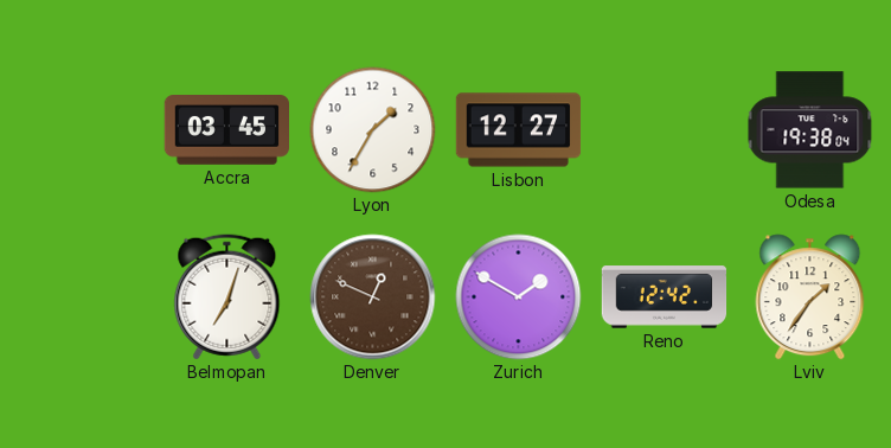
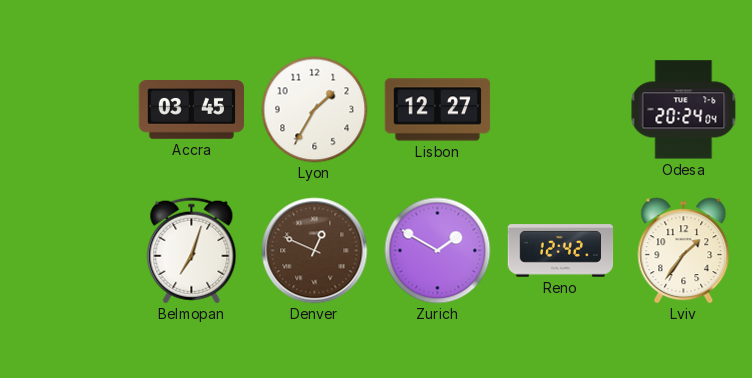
Odesa: 19:38 -> 20:24
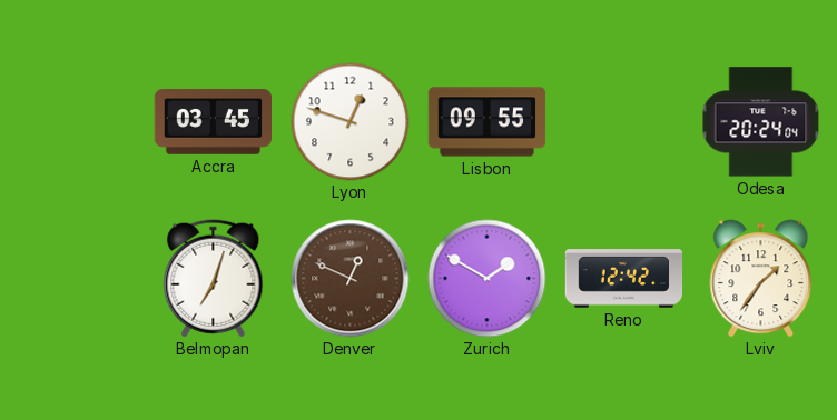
Lyon: 1:35 -> 12:48
Lisbon: 12:27 -> 09:55
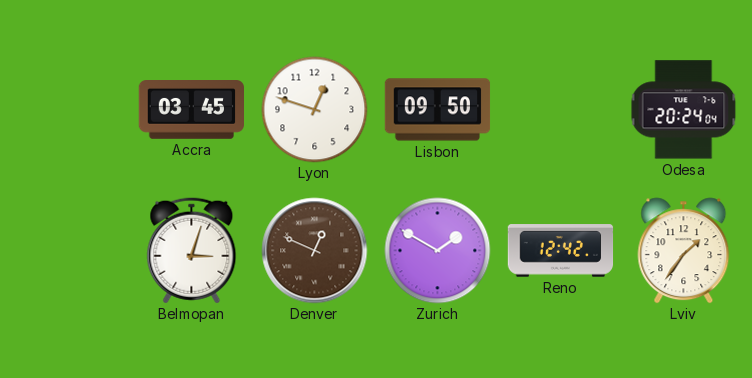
Lisbon: 09:55 -> 09:50
Belmopan: 7:03 -> 3:03
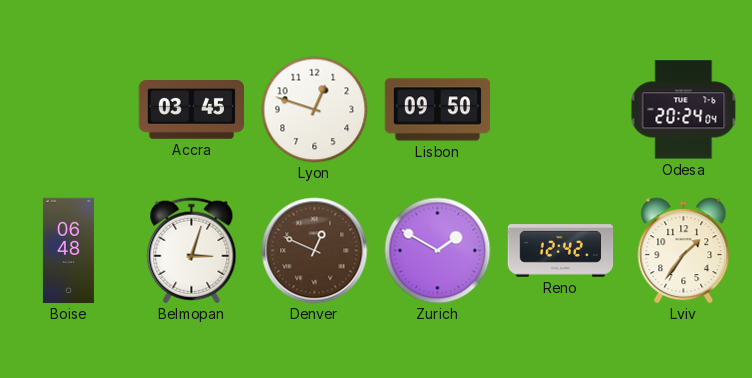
Boise: none -> 06:48
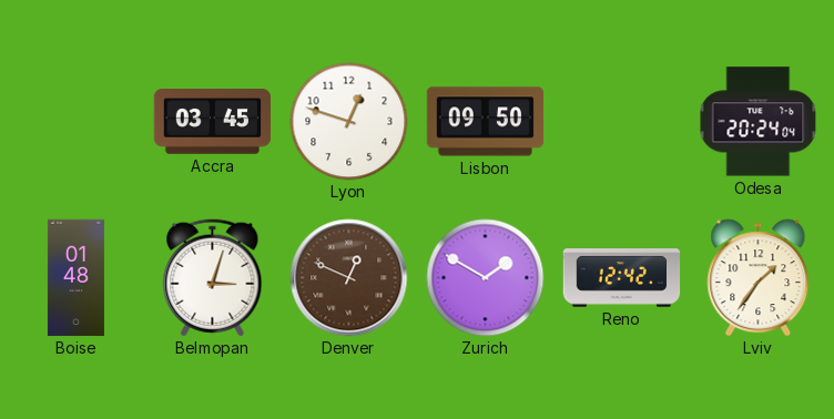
Boise: 06:48 -> 01:48
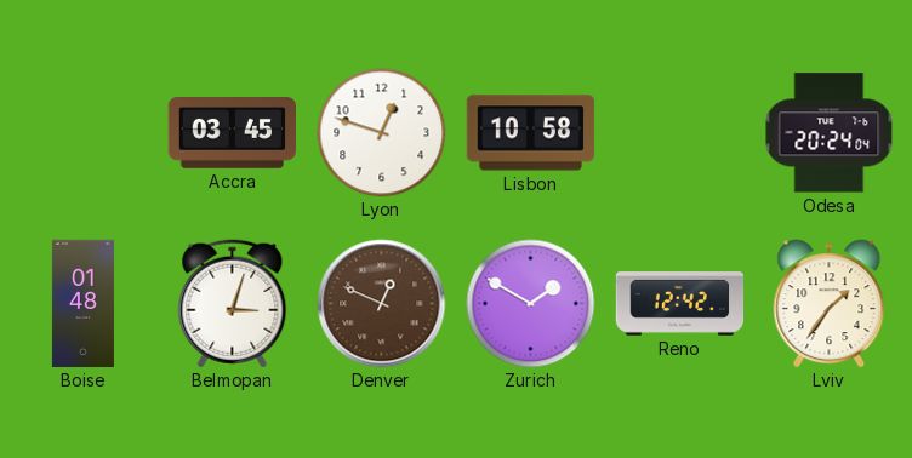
Lisbon: 09:50 -> 10:58
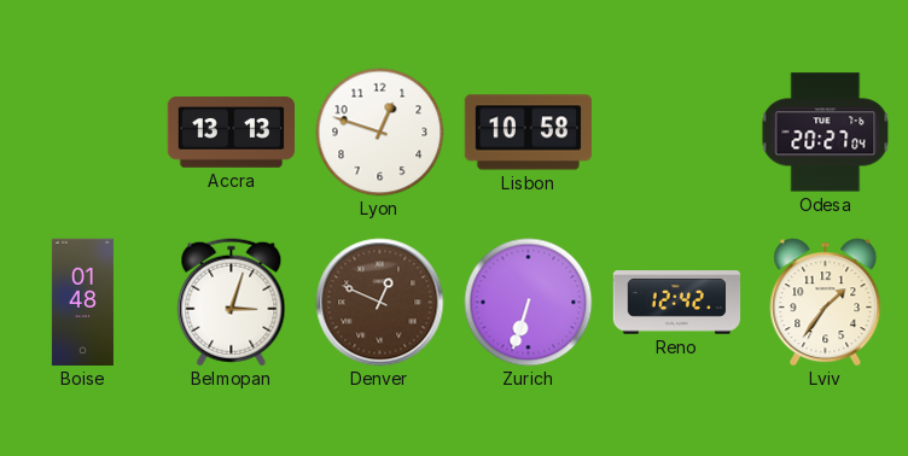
Accra: 03:45 -> 13:13
Odesa: 20:24 -> 20:27
Zurich: 1:50 -> 6:33
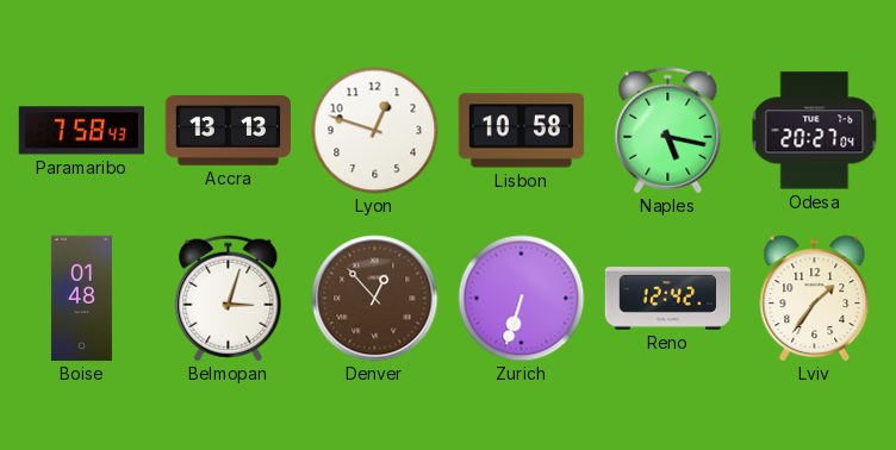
Paramaribo: none -> 7:58
Naples: none -> 5:17
Denver: 12:49 -> 12:53
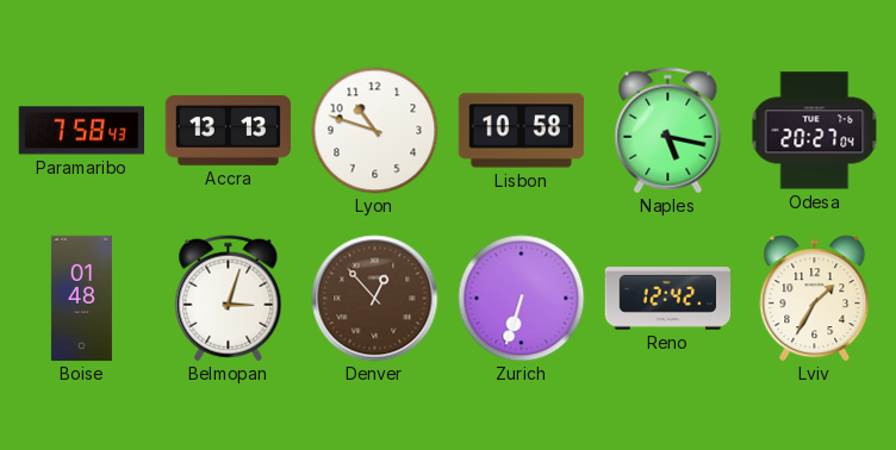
Lyon: 12:48 -> 10:48
Lviv: 1:36 -> 1:35
